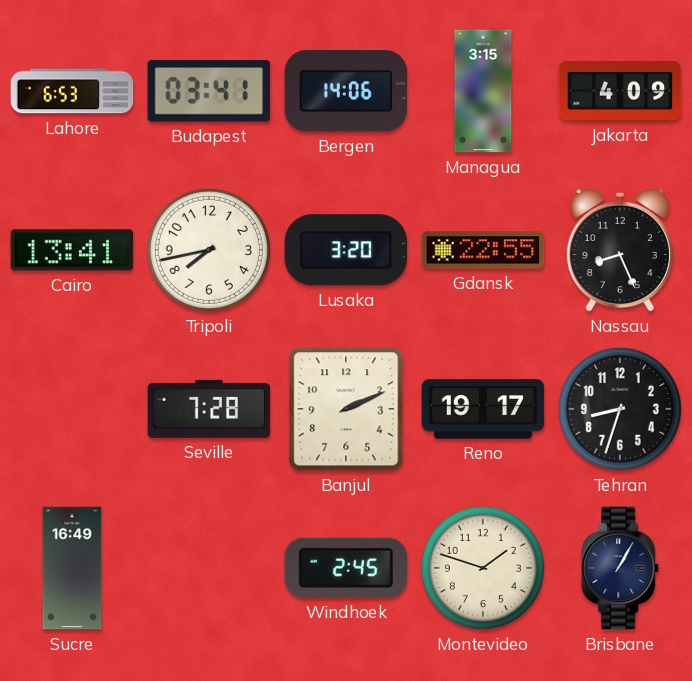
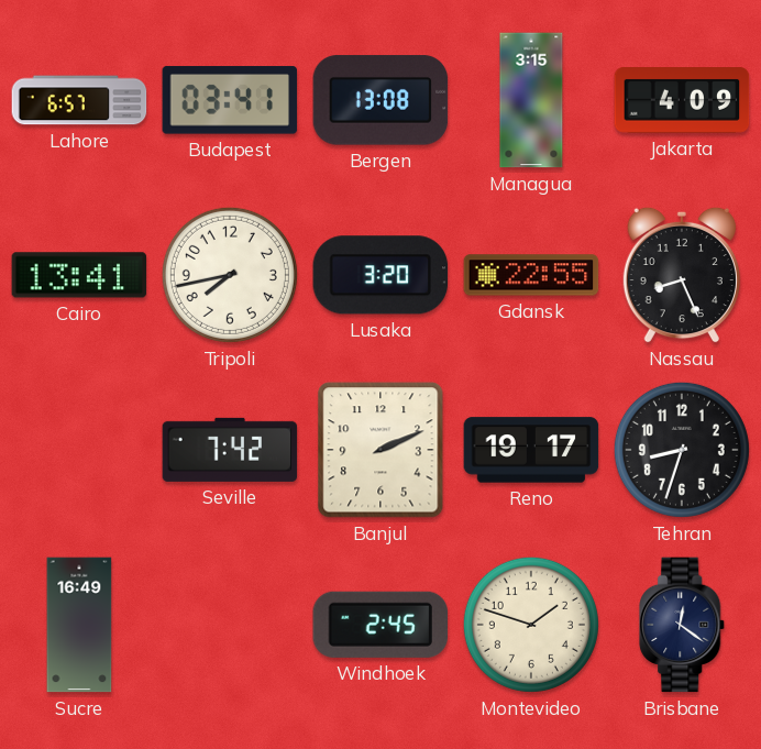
Lahore: 6:53 -> 6:57
Bergen: 14:06 -> 13:08
Seville: 7:28 -> 7:42
Brisbane: 1:05 -> 12:21
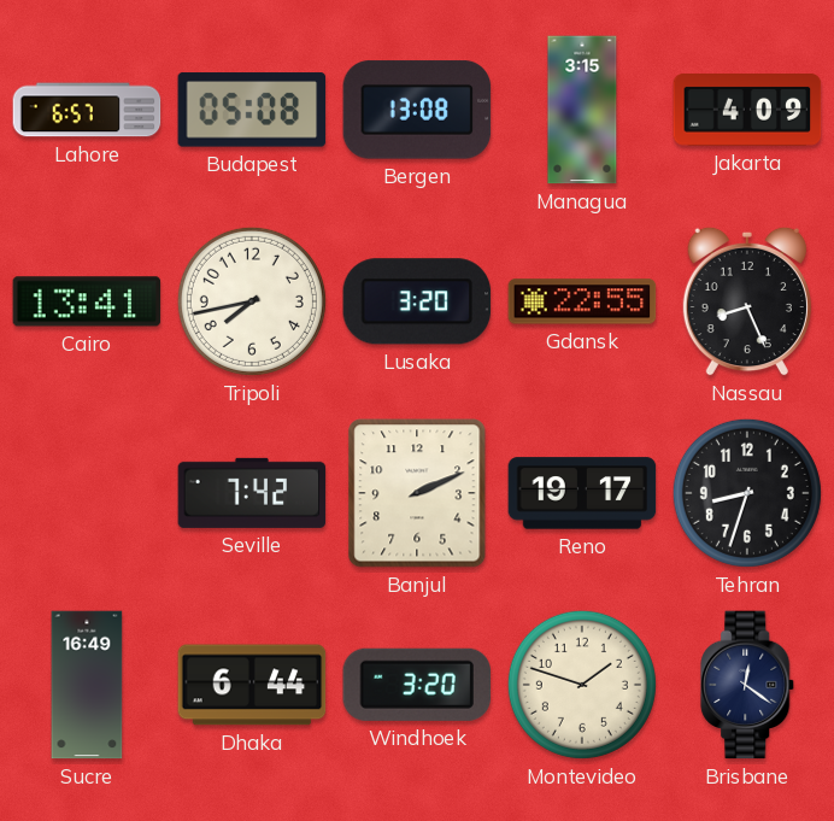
Budapest: 03:41 -> 05:08
Dhaka: none -> 6:44
Windhoek: 2:45 -> 3:20
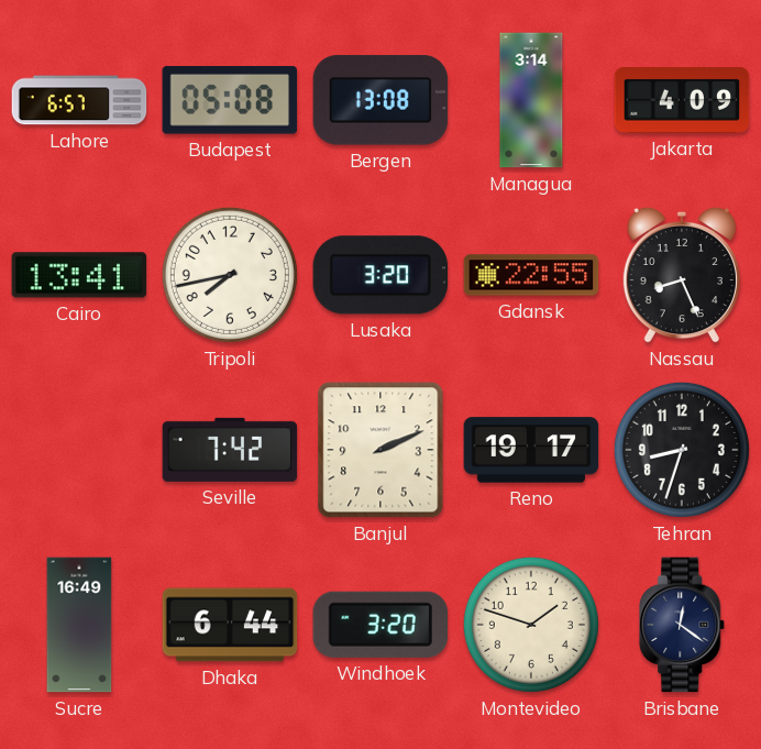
Managua: 3:15 -> 3:14
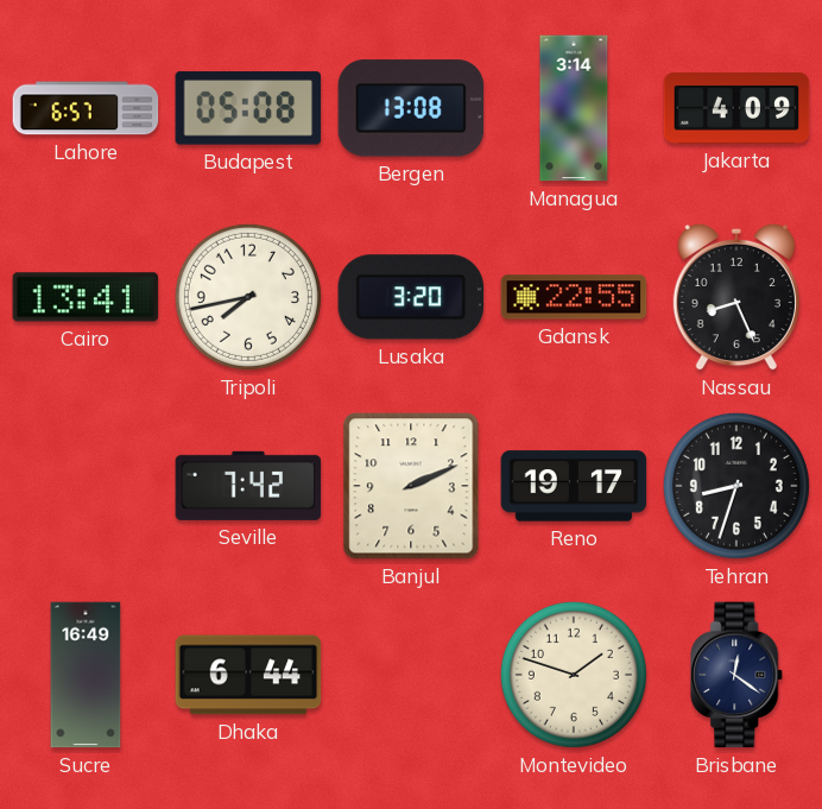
Windhoek: 3:20 -> none
